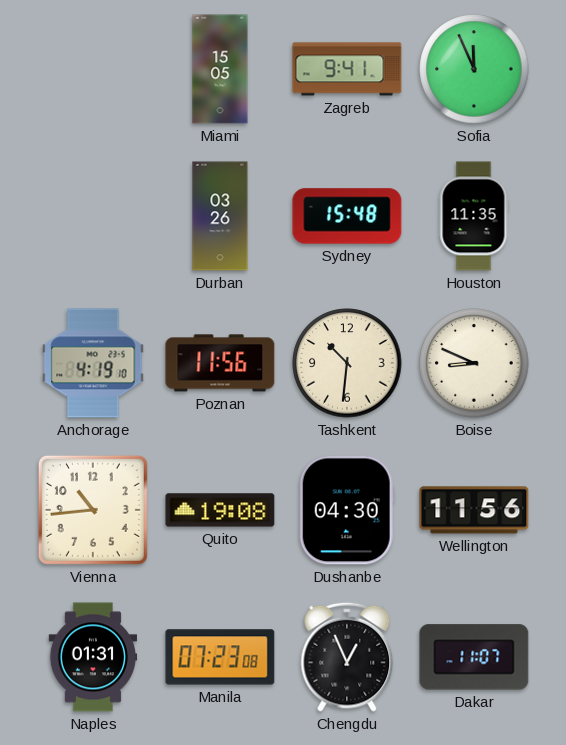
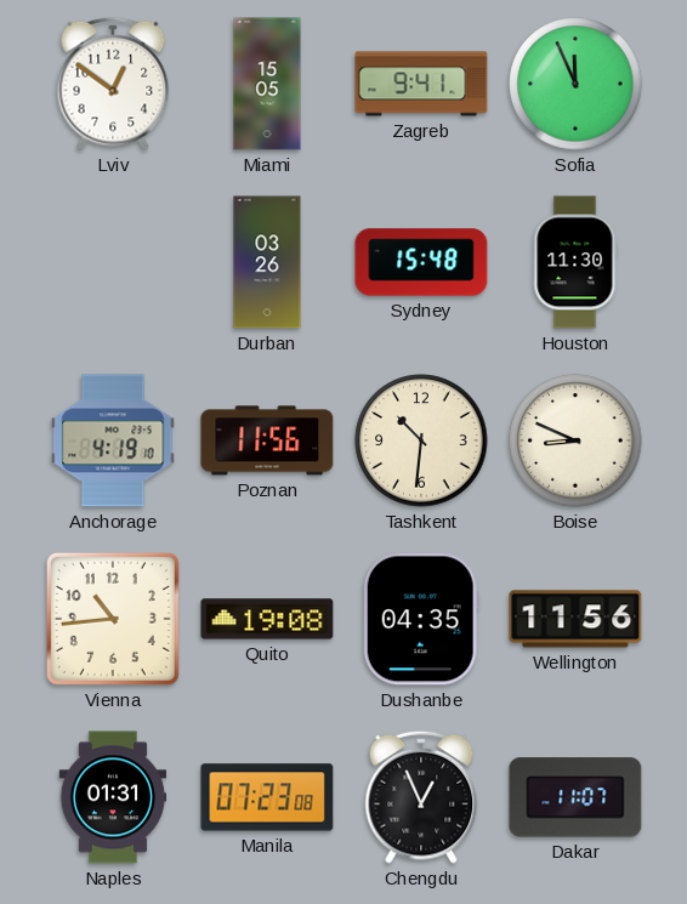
Lviv: none -> 12:51
Houston: 11:35 -> 11:30
Dushanbe: 04:30 -> 04:35
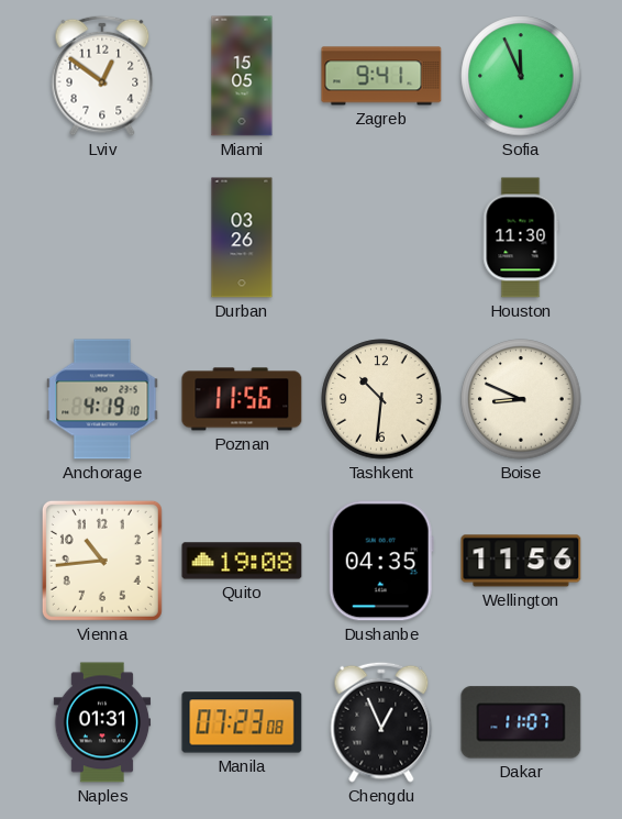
Sydney: 15:48 -> none
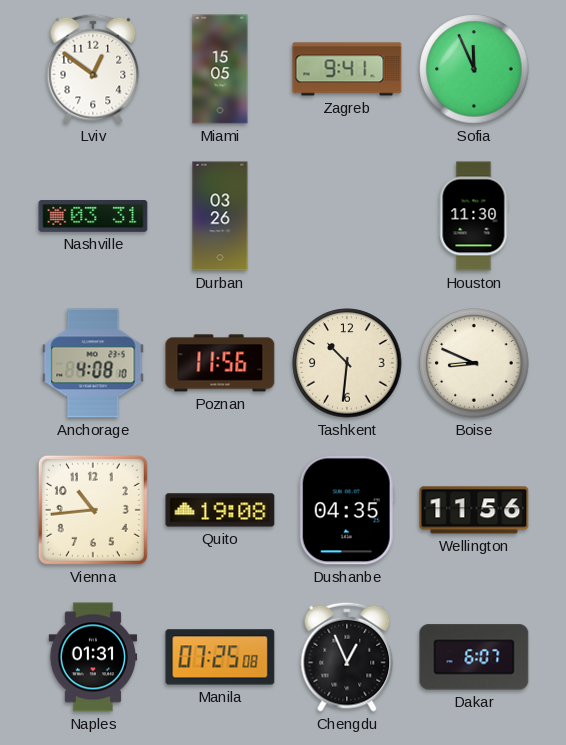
Nashville: none -> 03:31
Anchorage: 4:19 -> 4:08
Manila: 07:23 -> 07:25
Dakar: 11:07 -> 6:07
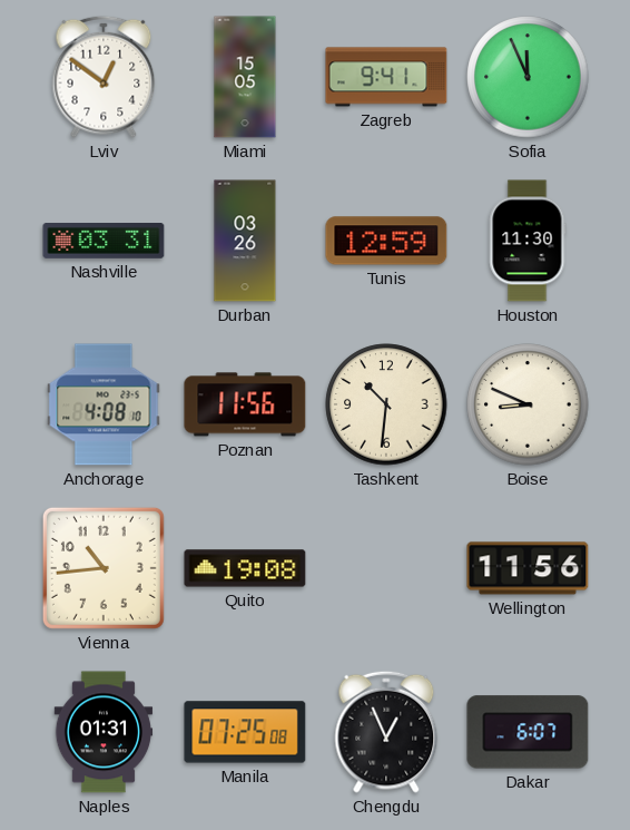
Tunis: none -> 12:59
Dushanbe: 04:35 -> none
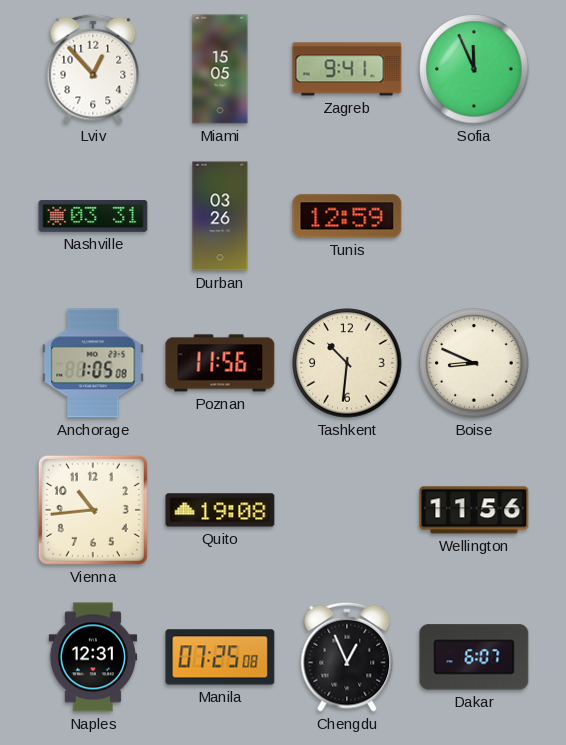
Lviv: 12:51 -> 12:53
Houston: 11:30 -> none
Anchorage: 4:08 -> 1:05
Naples: 01:31 -> 12:31
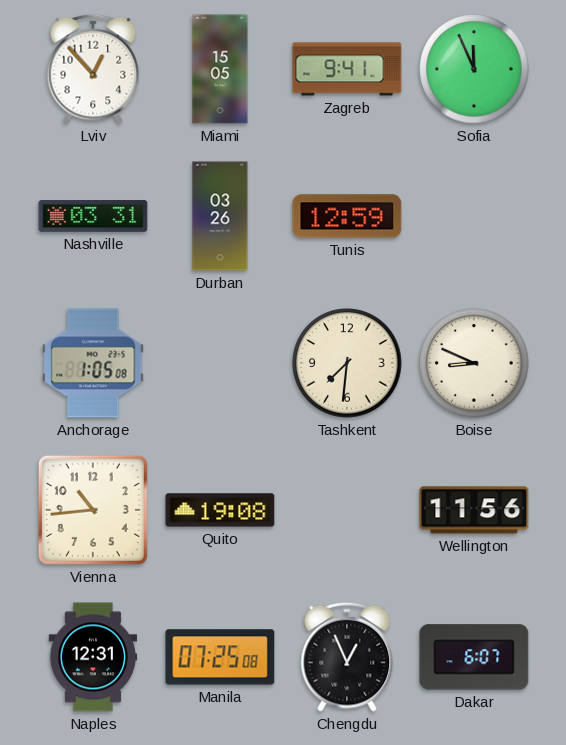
Poznan: 11:56 -> none
Tashkent: 10:31 -> 7:31
